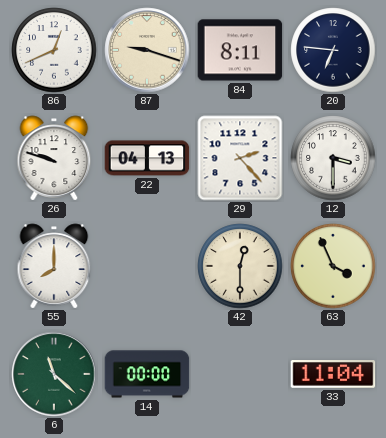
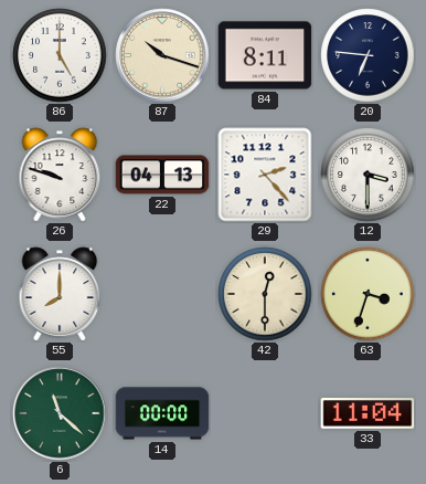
86: 12:41 -> 5:00
87: 9:18 -> 10:18
63: 3:56 -> 3:33
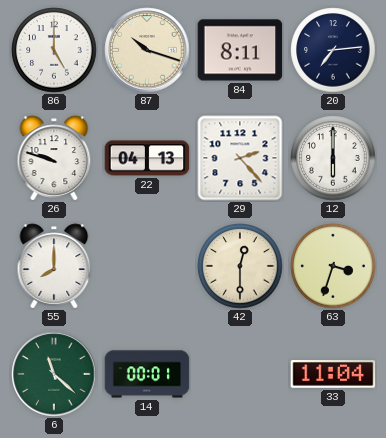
20: 6:46 -> 7:14
12: 3:30 -> 6:00
14: 00:00 -> 00:01
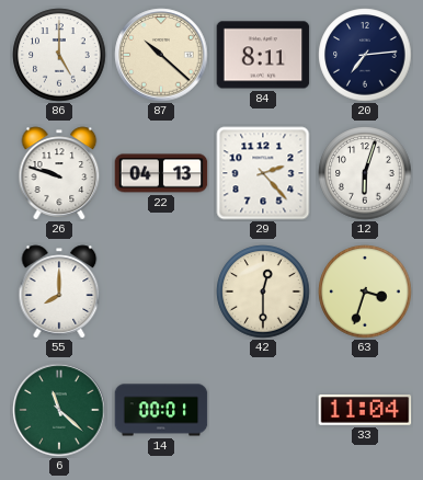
87: 10:18 -> 10:22
12: 6:00 -> 6:03
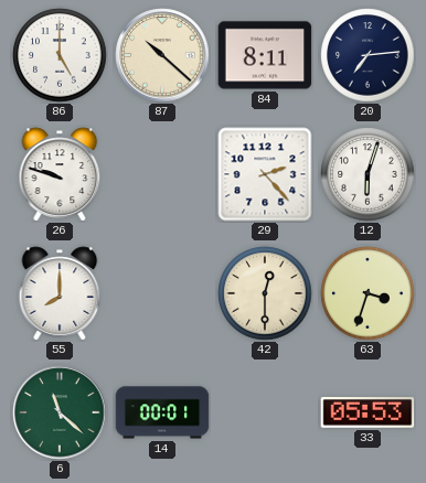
22: 04:13 -> none
33: 11:04 -> 05:53
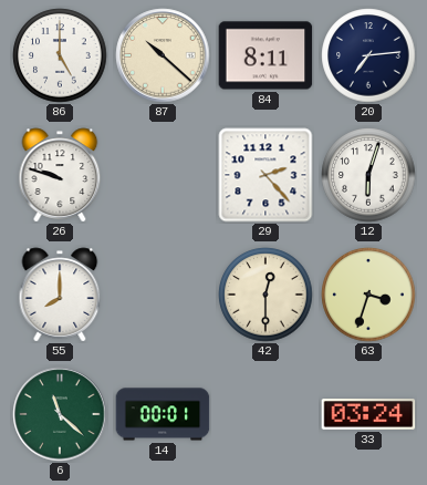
33: 05:53 -> 03:24
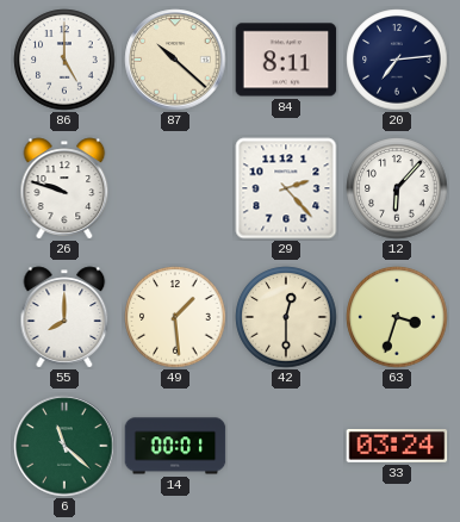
12: 6:03 -> 6:07
49: none -> 1:29
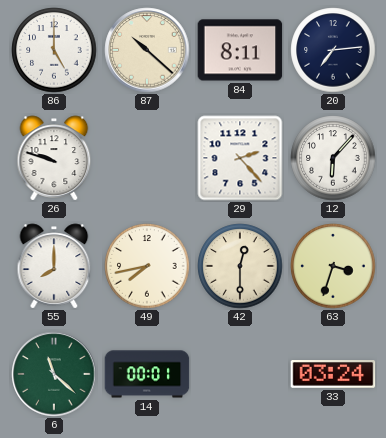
49: 1:29 -> 7:43
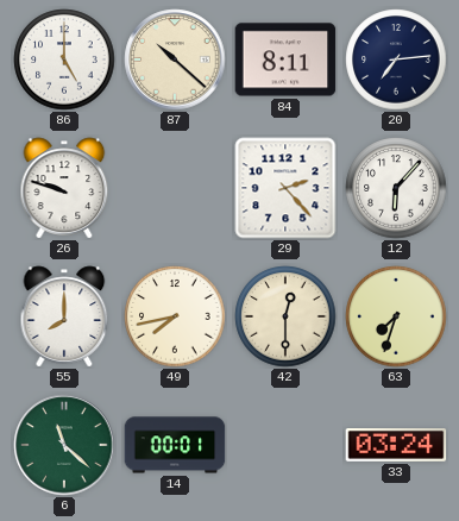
63: 3:33 -> 7:33
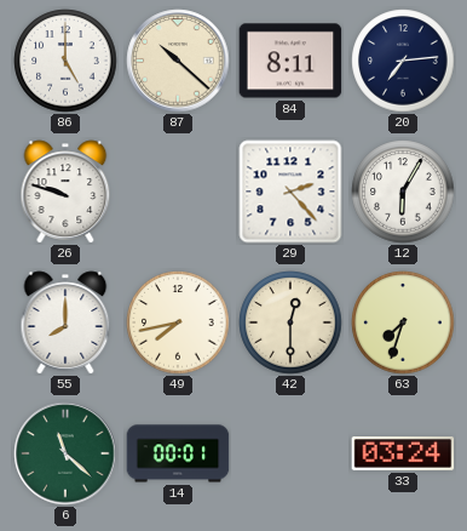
12: 6:07 -> 6:05
